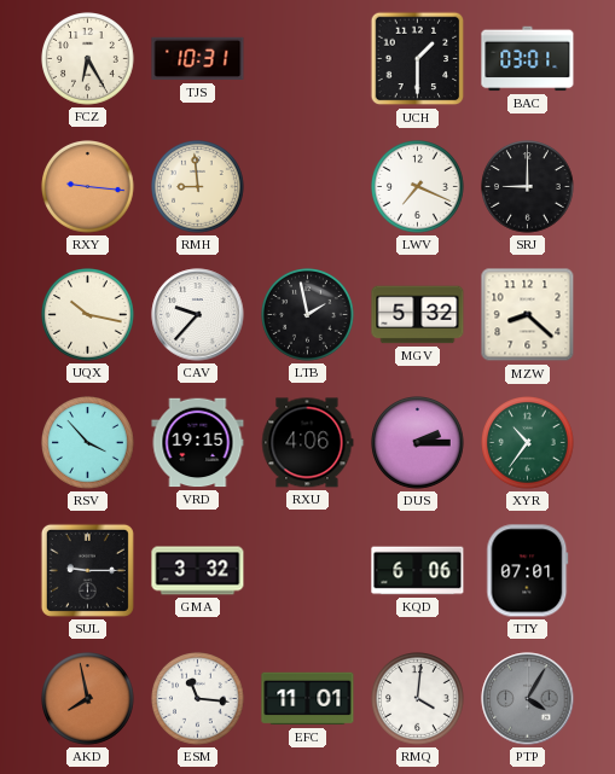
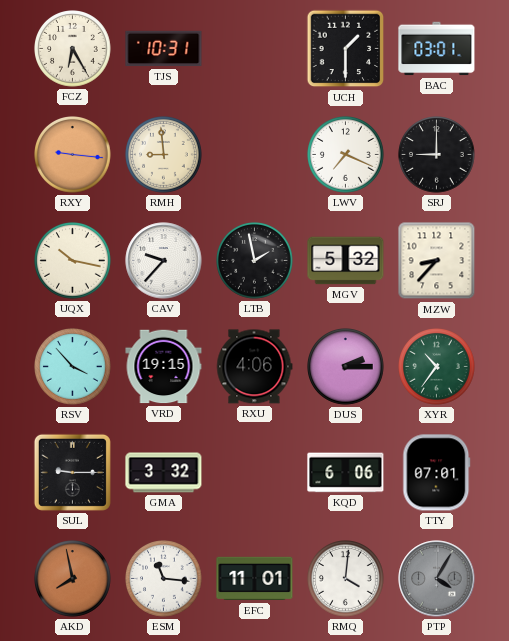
MZW: 8:22 -> 8:37
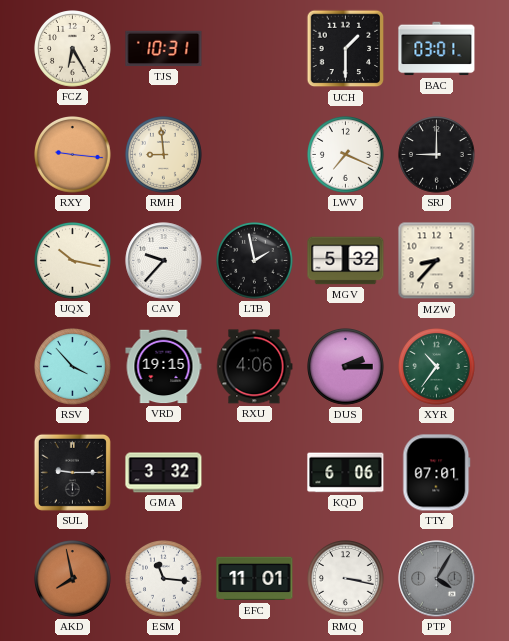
RMQ: 4:01 -> 3:17
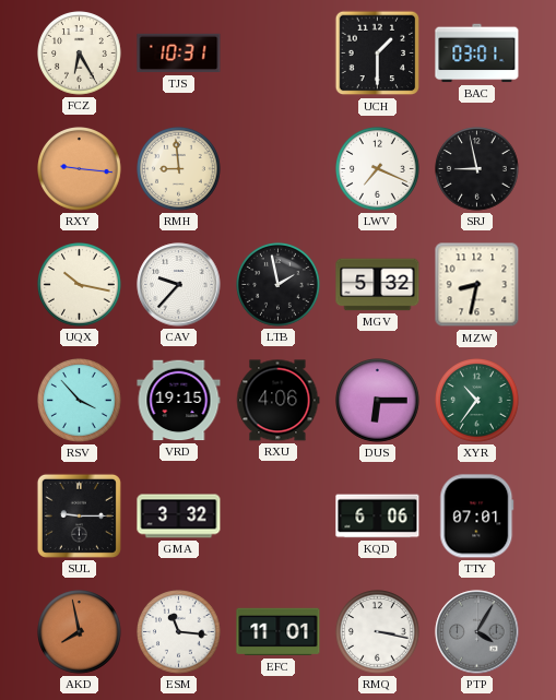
SRJ: 9:00 -> 8:58
MZW: 8:37 -> 8:32
DUS: 2:15 -> 6:15
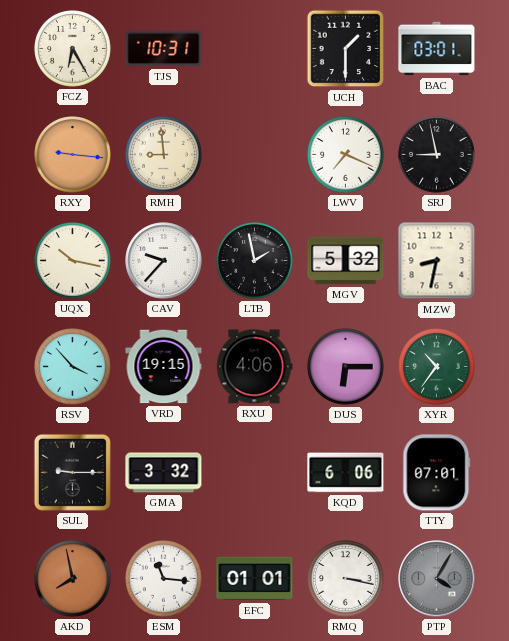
EFC: 11:01 -> 01:01
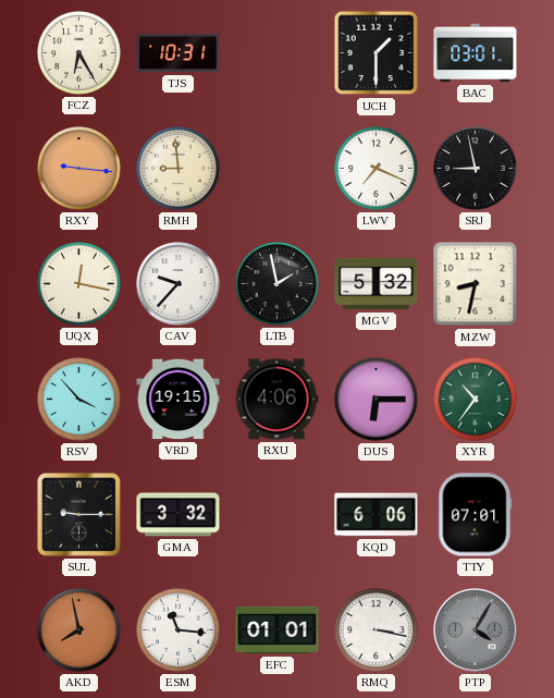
UQX: 10:17 -> 12:17
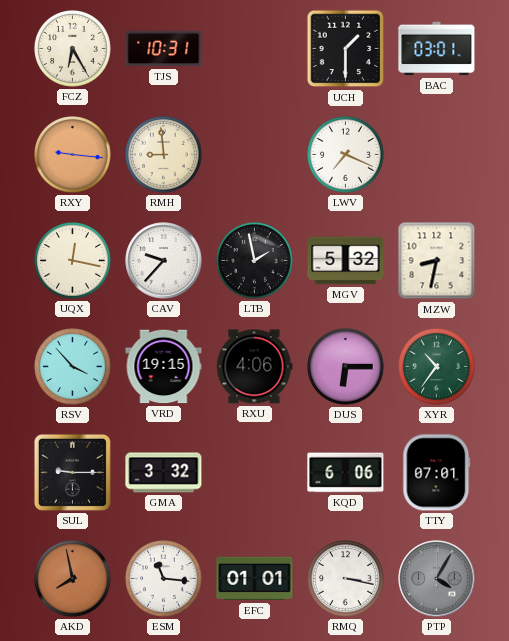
SRJ: 8:58 -> none
